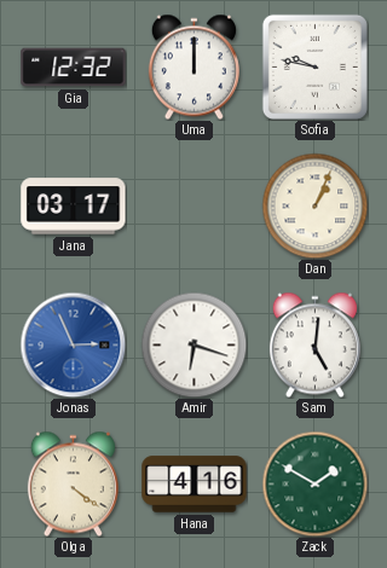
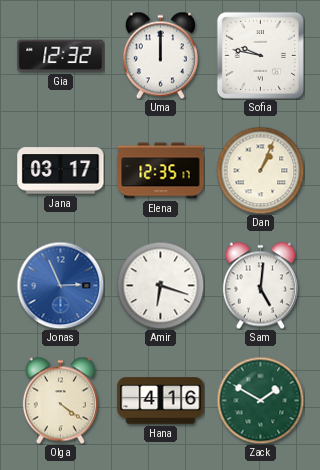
Elena: none -> 12:35
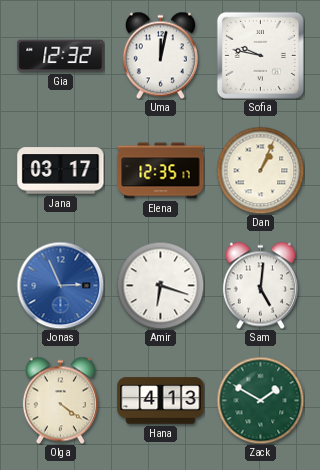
Uma: 12:00 -> 12:02
Hana: 4:16 -> 4:13
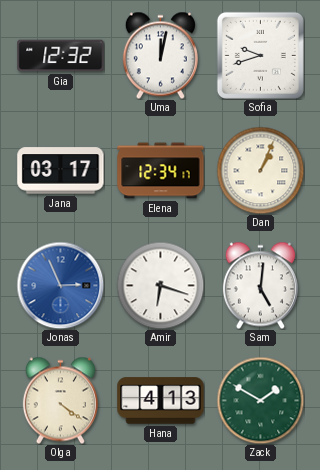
Sofia: 9:47 -> 9:42
Elena: 12:35 -> 12:34
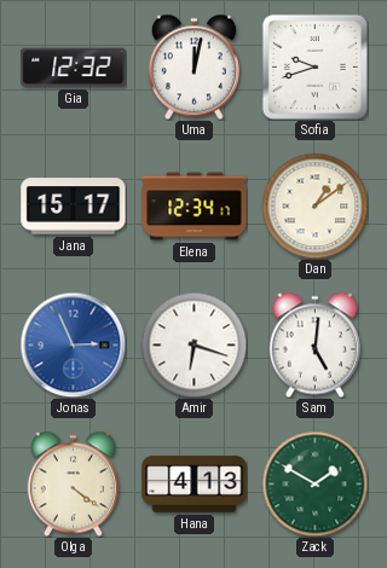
Jana: 03:17 -> 15:17
Dan: 1:04 -> 1:09
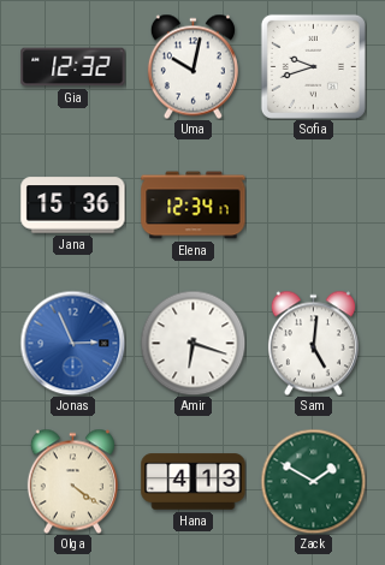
Uma: 12:02 -> 10:02
Jana: 15:17 -> 15:36
Dan: 1:09 -> none
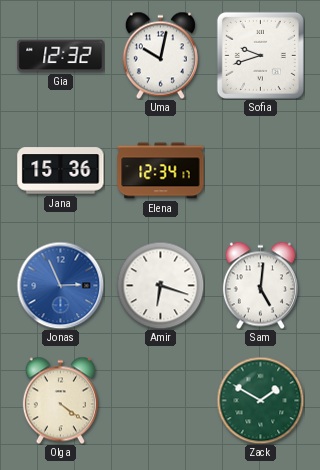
Hana: 4:13 -> none
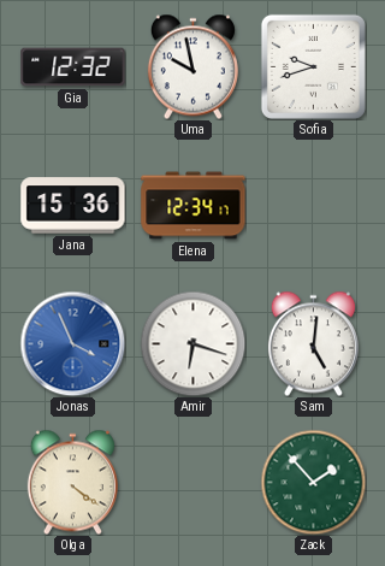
Uma: 10:02 -> 9:58
Jonas: 2:56 -> 3:56
Zack: 1:50 -> 1:53
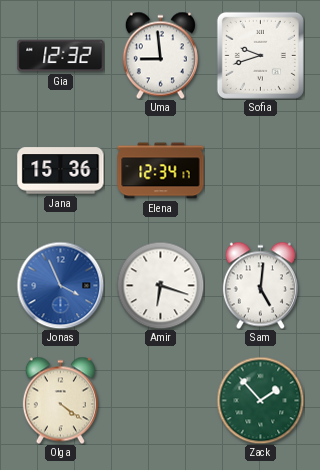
Uma: 9:58 -> 8:59
